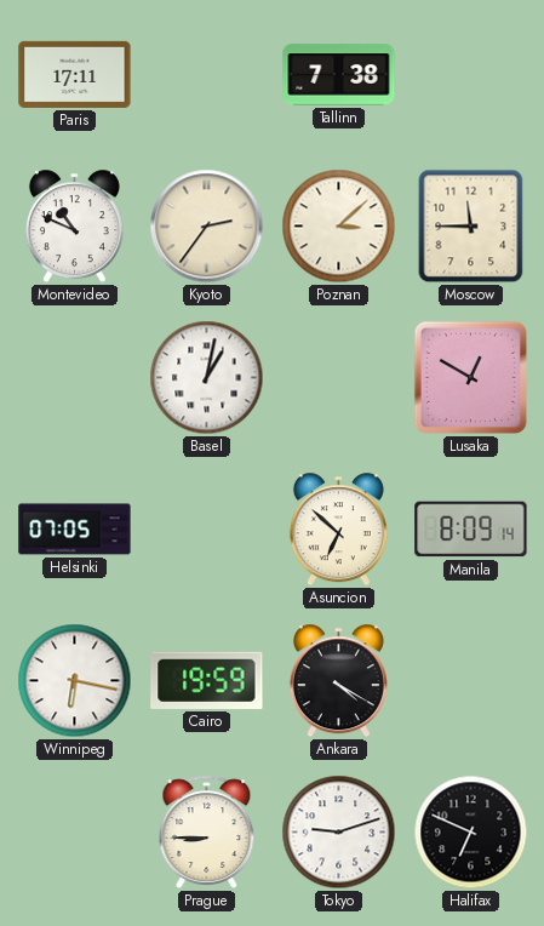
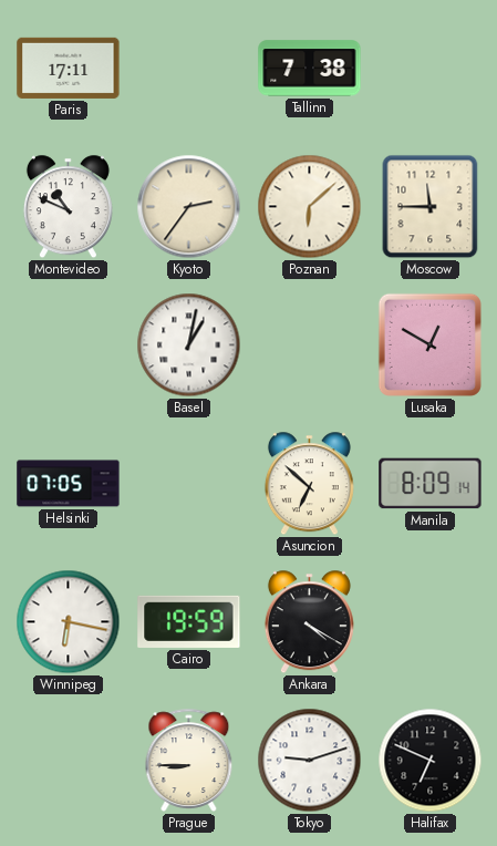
Poznan: 3:08 -> 6:08
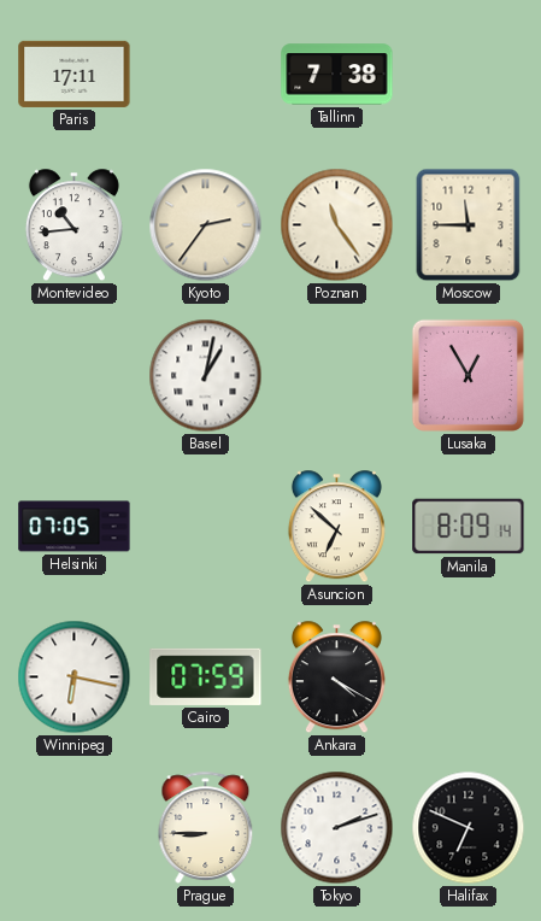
Montevideo: 10:49 -> 10:44
Poznan: 6:08 -> 11:24
Lusaka: 12:50 -> 12:55
Cairo: 19:59 -> 07:59
Tokyo: 9:12 -> 2:12
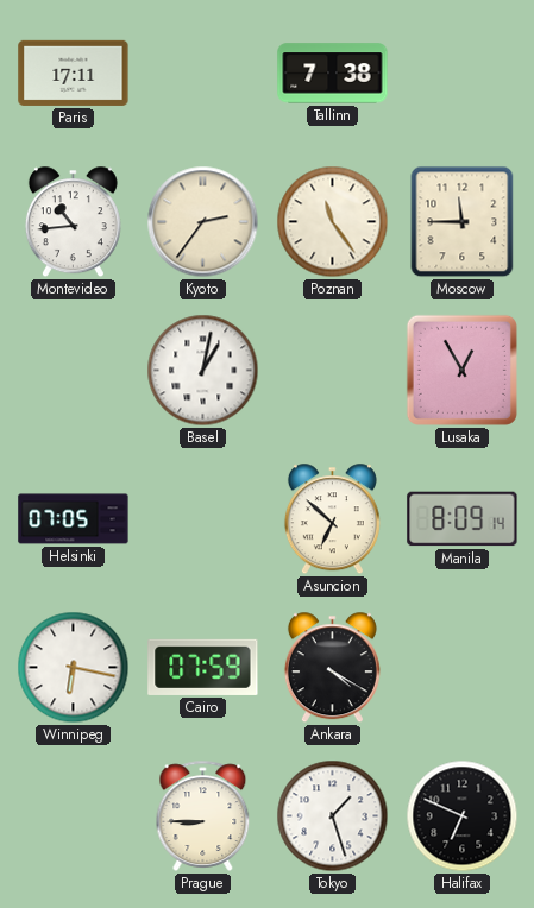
Tokyo: 2:12 -> 1:27
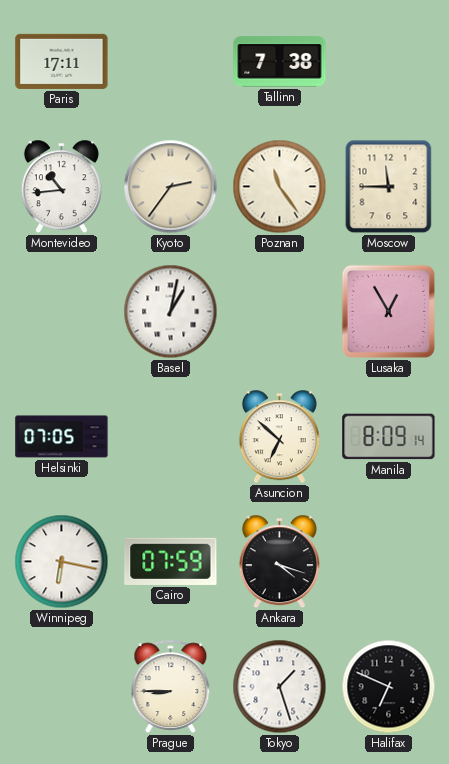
Ankara: 4:20 -> 4:18
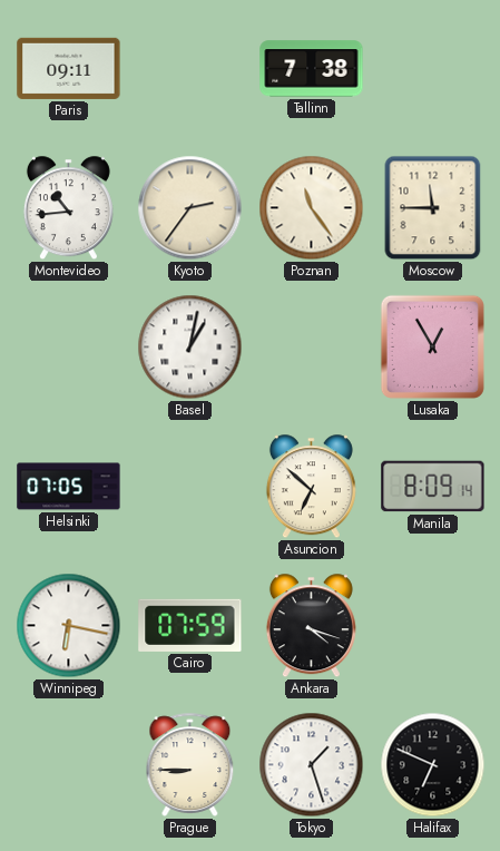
Paris: 17:11 -> 09:11
